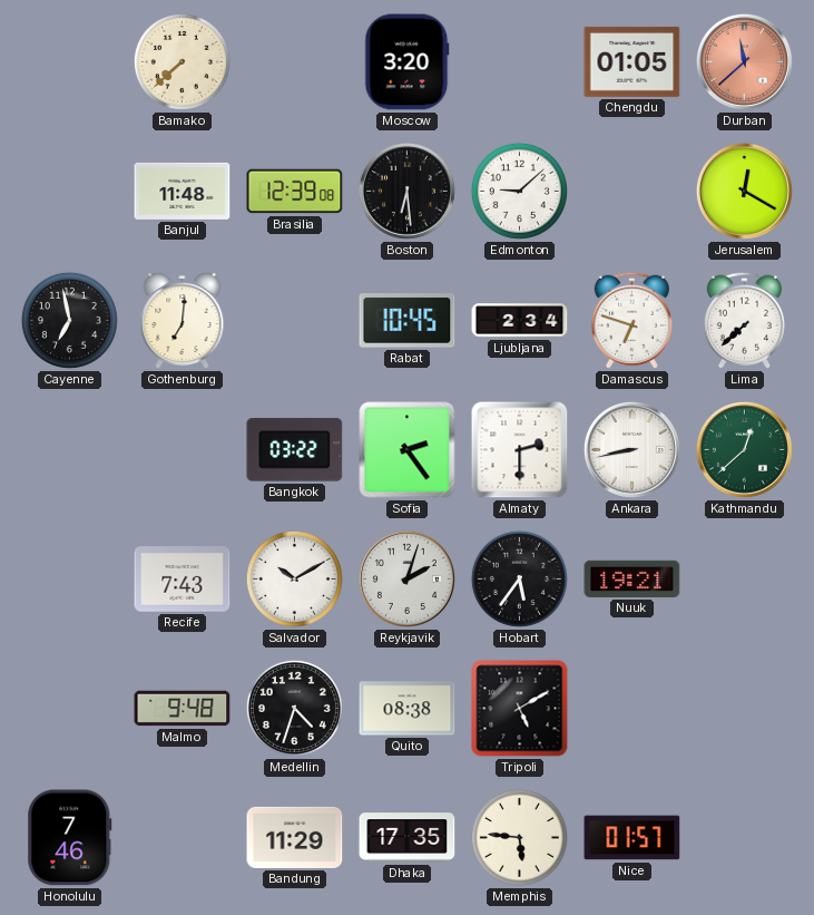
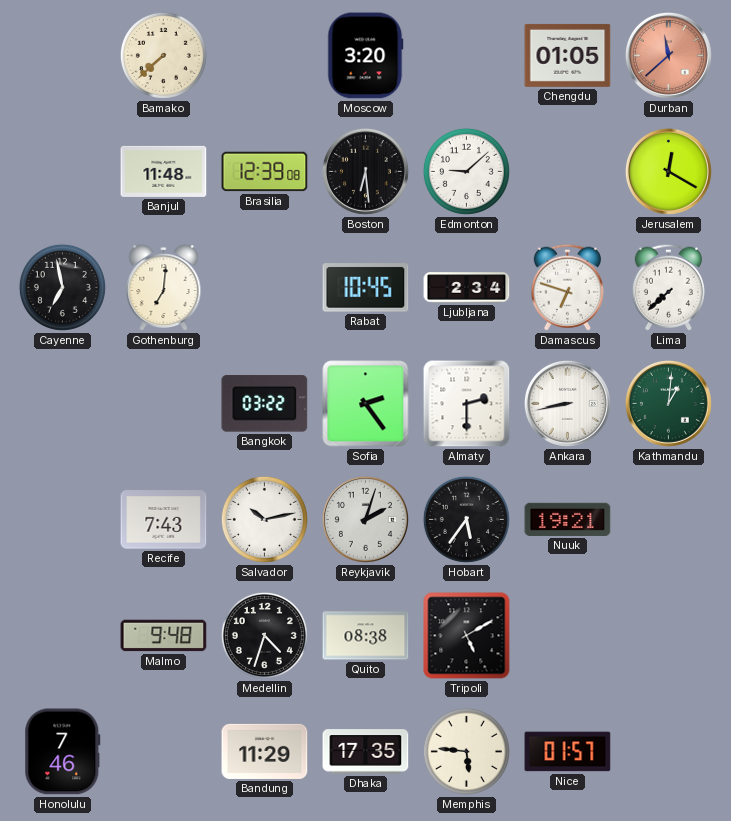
Kathmandu: 12:38 -> 1:01
Salvador: 10:10 -> 10:13
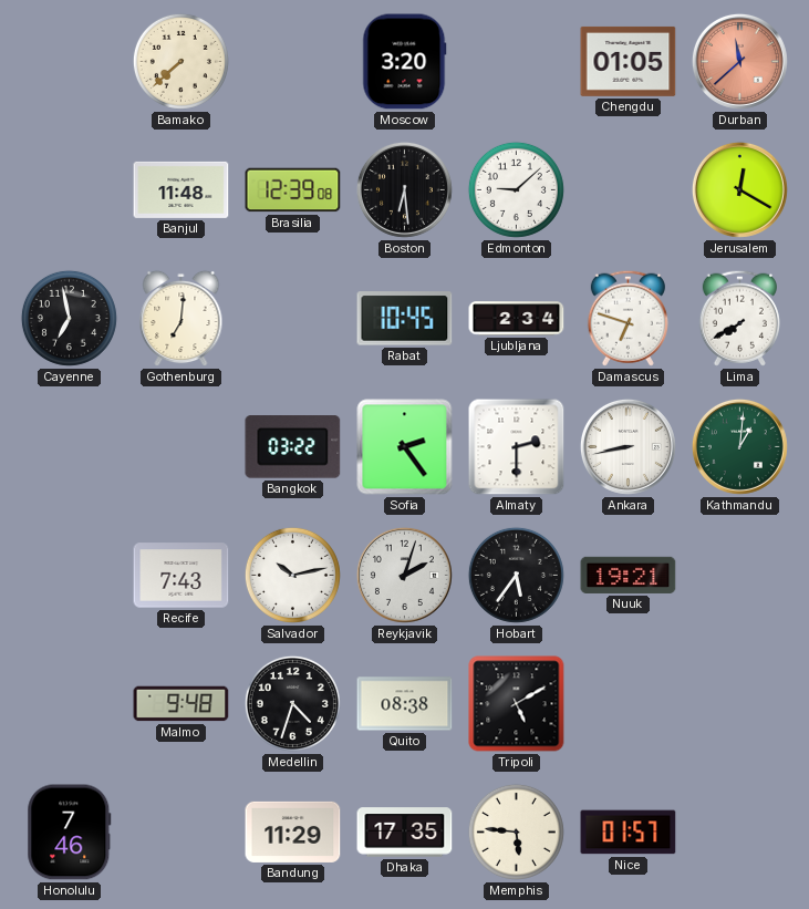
Lima: 7:38 -> 7:40
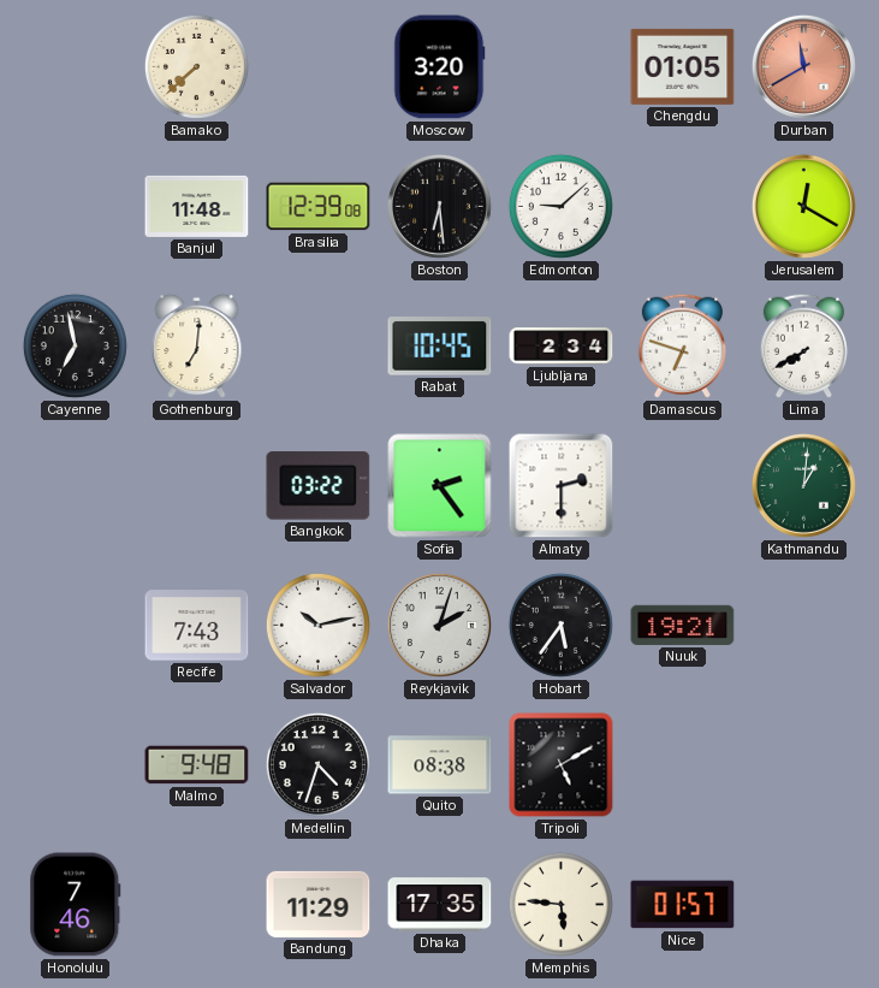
Durban: 11:38 -> 11:40
Ankara: 8:43 -> none
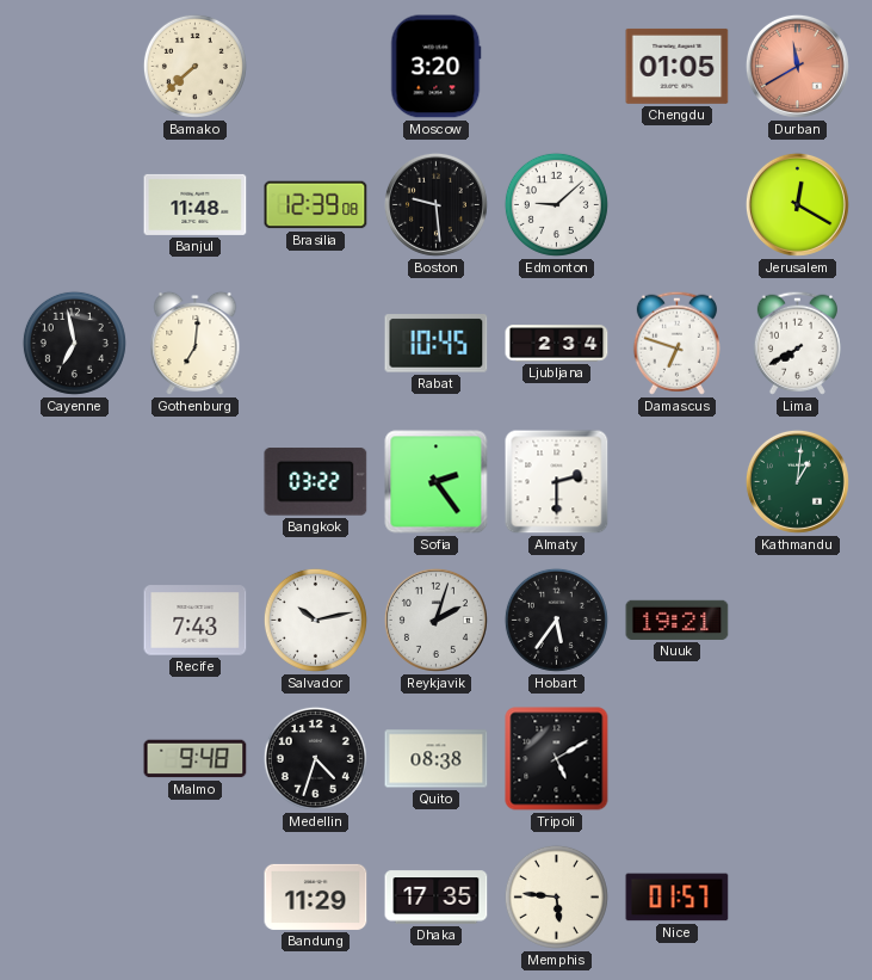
Boston: 6:29 -> 9:29
Honolulu: 7:46 -> none
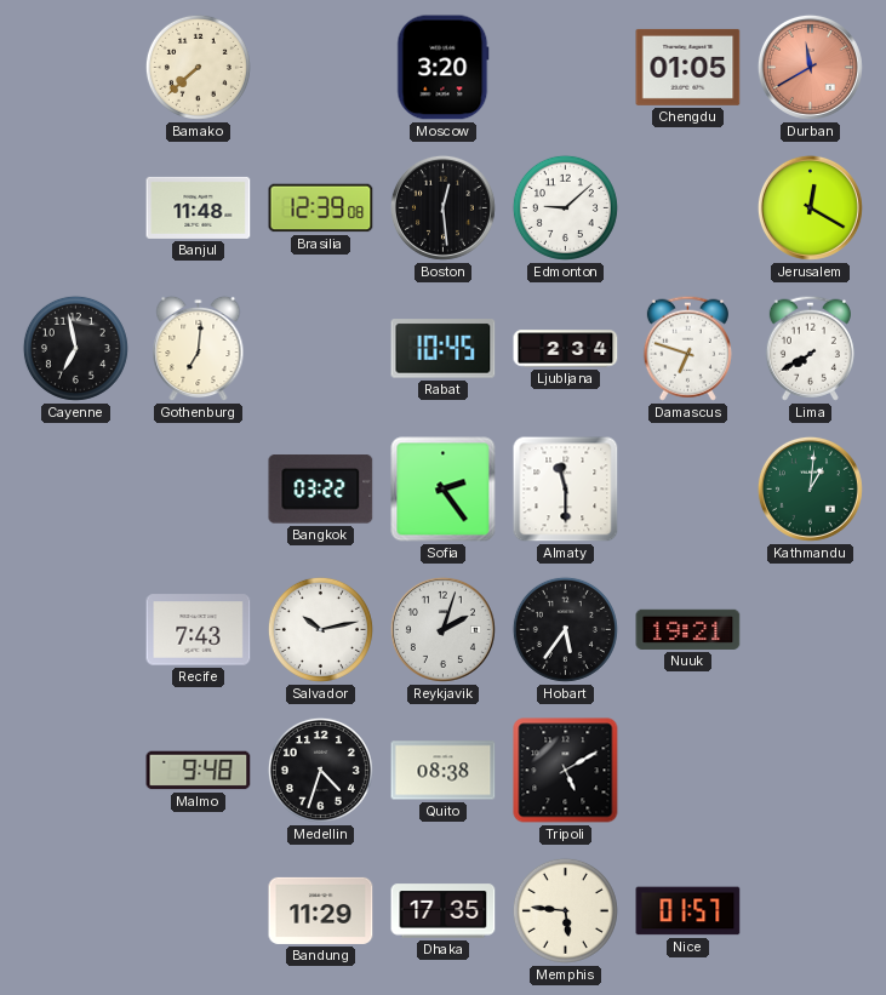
Boston: 9:29 -> 12:29
Almaty: 2:30 -> 11:30
